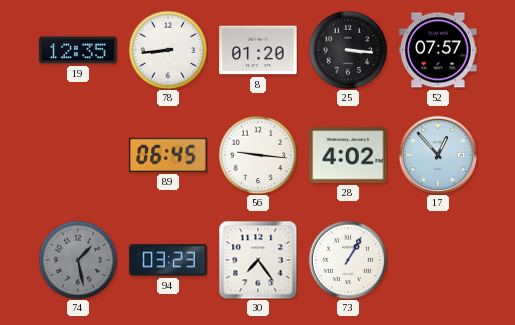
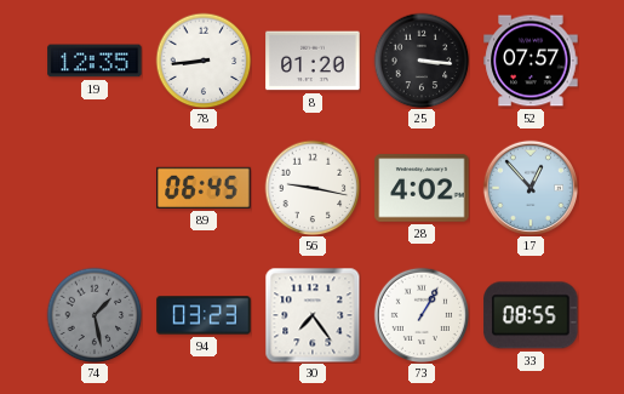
56: 9:16 -> 9:17
33: none -> 08:55
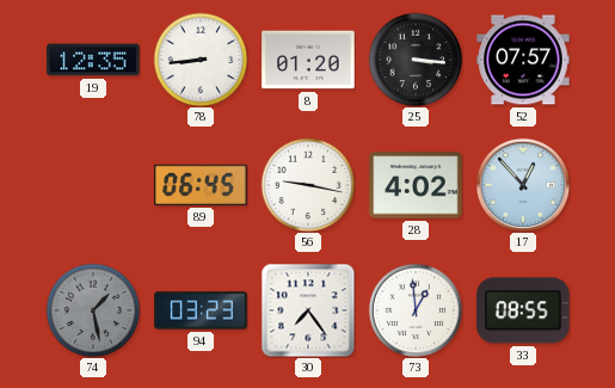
73: 1:05 -> 12:59
